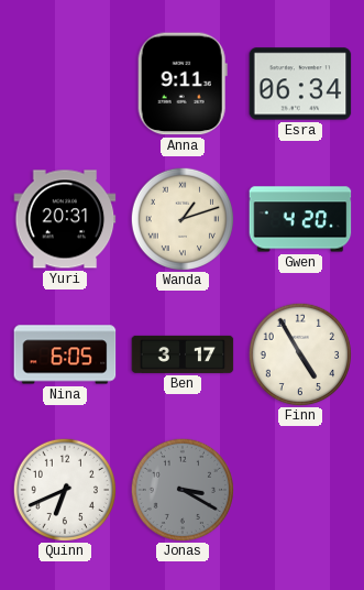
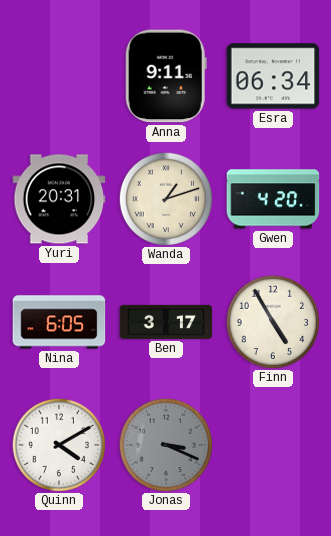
Quinn: 6:41 -> 4:10
Jonas: 3:20 -> 3:19
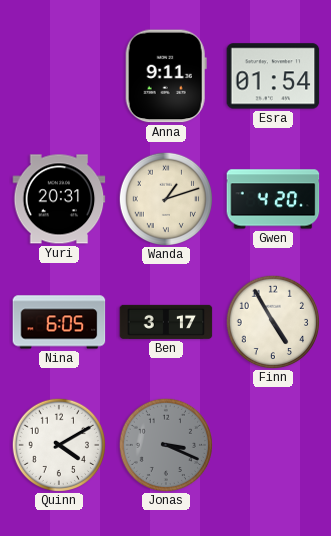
Esra: 06:34 -> 01:54
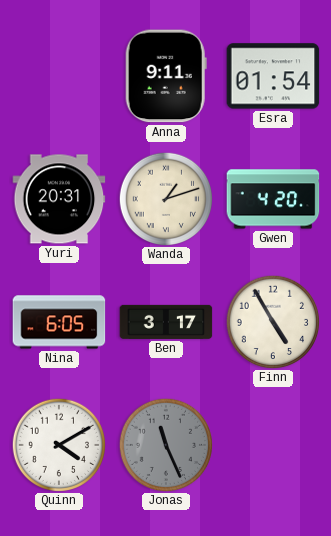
Jonas: 3:19 -> 11:26
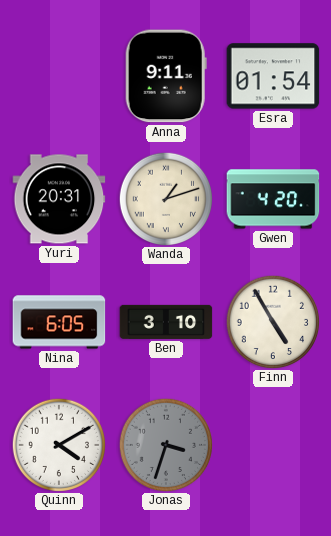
Ben: 3:17 -> 3:10
Jonas: 11:26 -> 3:33
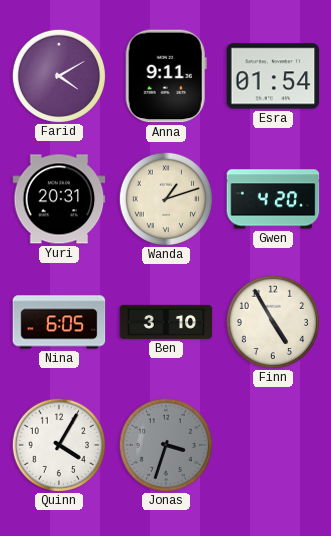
Farid: none -> 4:10
Quinn: 4:10 -> 4:05
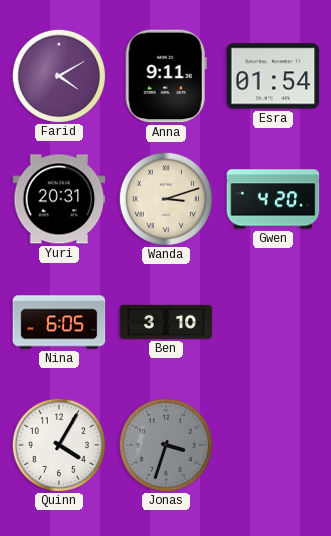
Wanda: 1:12 -> 3:12
Finn: 4:55 -> none
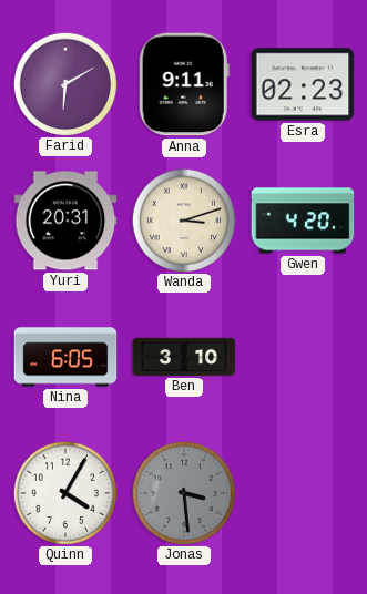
Farid: 4:10 -> 6:10
Esra: 01:54 -> 02:23
Jonas: 3:33 -> 3:29
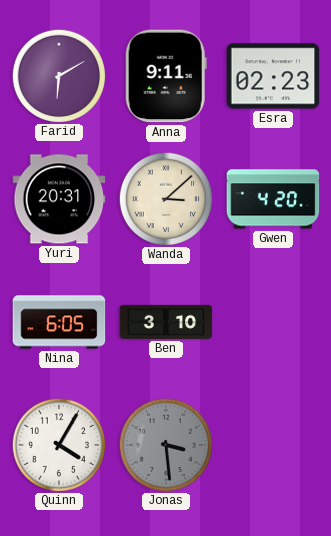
Wanda: 3:12 -> 3:08
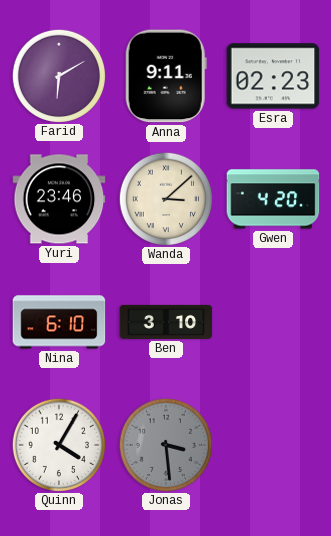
Yuri: 20:31 -> 23:46
Nina: 6:05 -> 6:10
